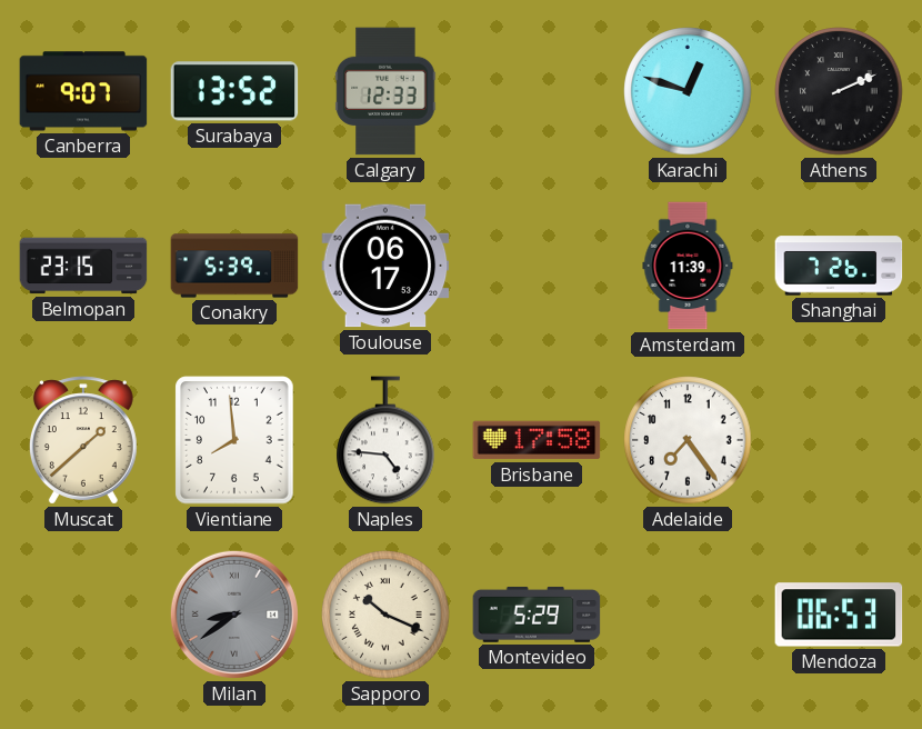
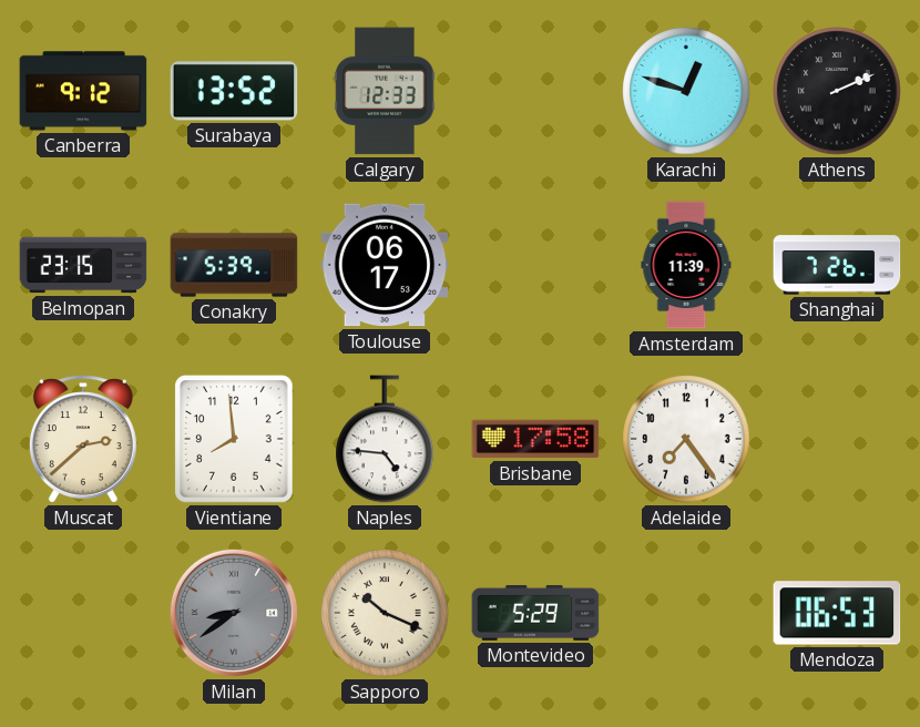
Canberra: 9:07 -> 9:12
Muscat: 1:38 -> 2:38
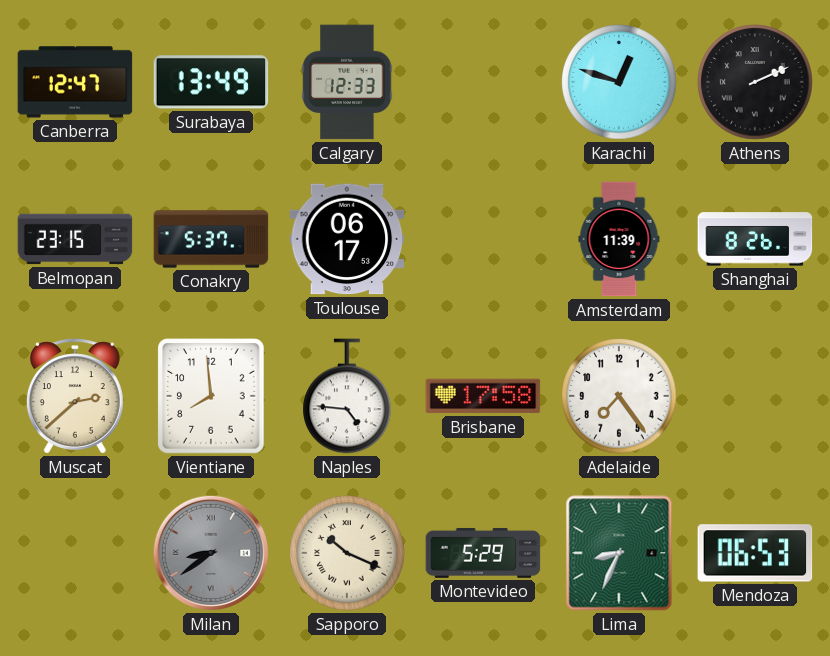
Canberra: 9:12 -> 12:47
Surabaya: 13:52 -> 13:49
Conakry: 5:39 -> 5:37
Shanghai: 7:26 -> 8:26
Lima: none -> 8:34
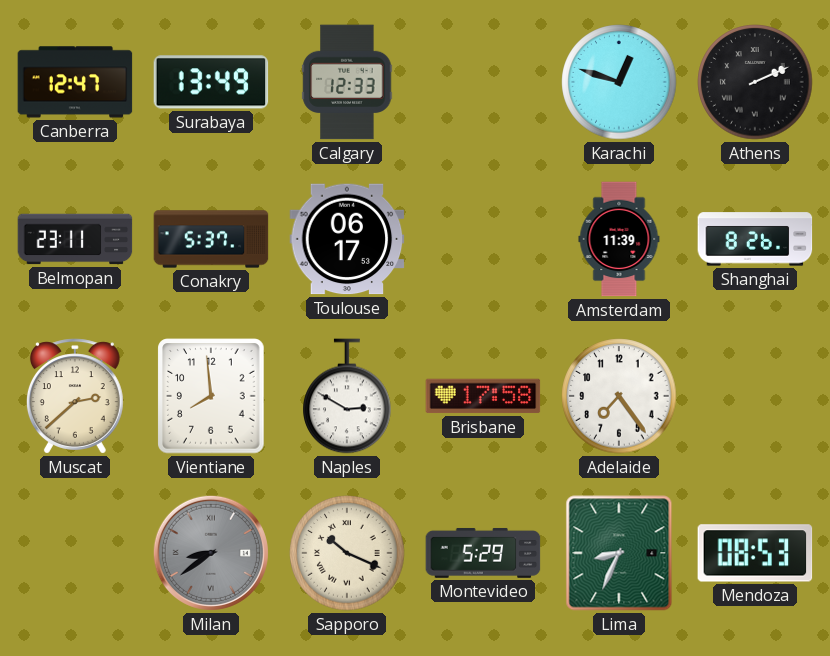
Belmopan: 23:15 -> 23:11
Naples: 4:46 -> 2:50
Mendoza: 06:53 -> 08:53
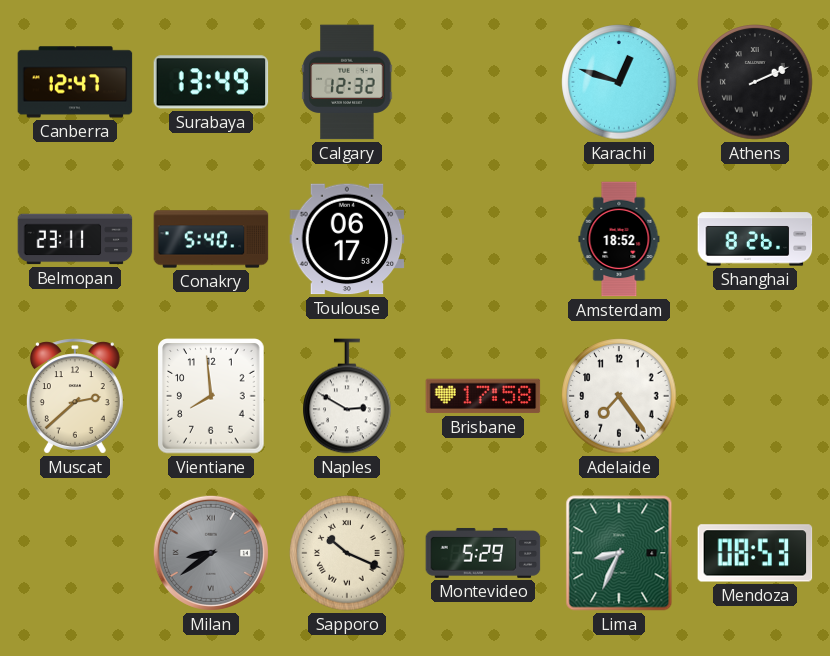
Calgary: 12:33 -> 12:32
Conakry: 5:37 -> 5:40
Amsterdam: 11:39 -> 18:52
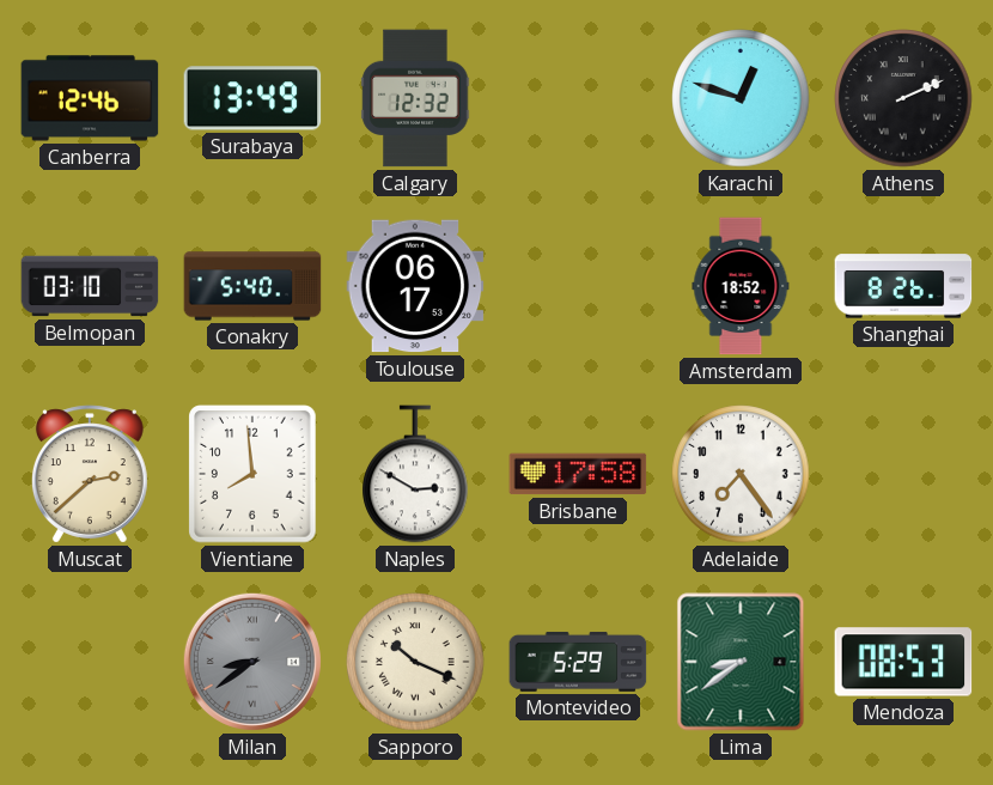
Canberra: 12:47 -> 12:46
Belmopan: 23:11 -> 03:10
Lima: 8:34 -> 8:39
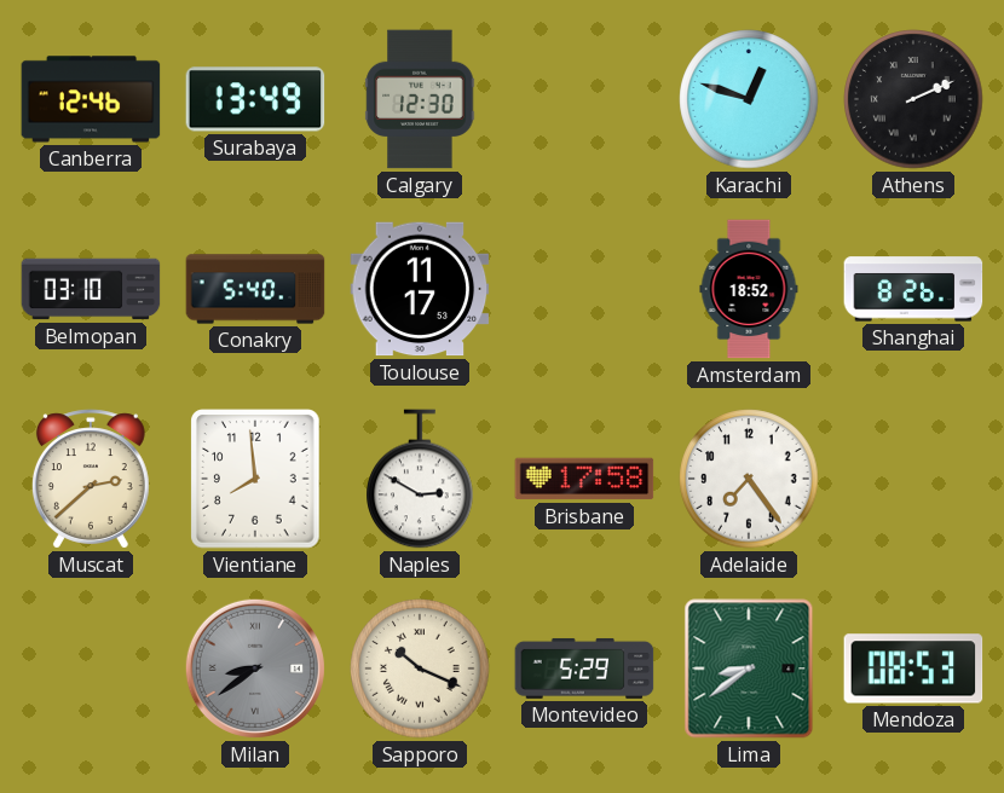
Calgary: 12:32 -> 12:30
Toulouse: 06:17 -> 11:17
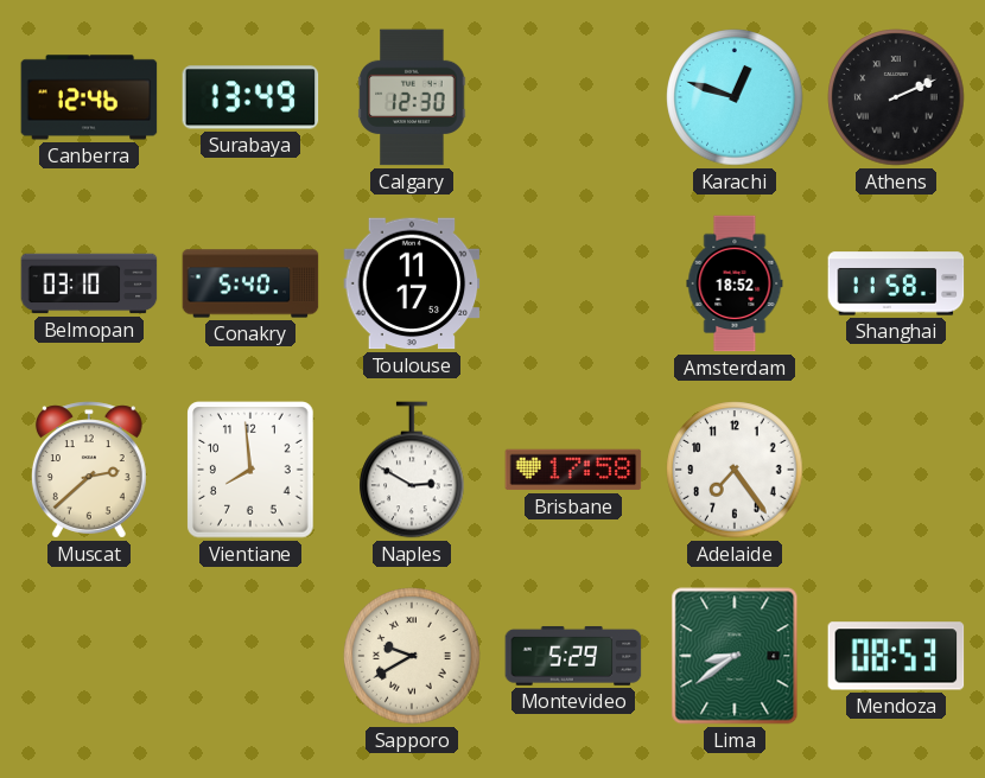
Shanghai: 8:26 -> 11:58
Milan: 8:39 -> none
Sapporo: 10:19 -> 9:40
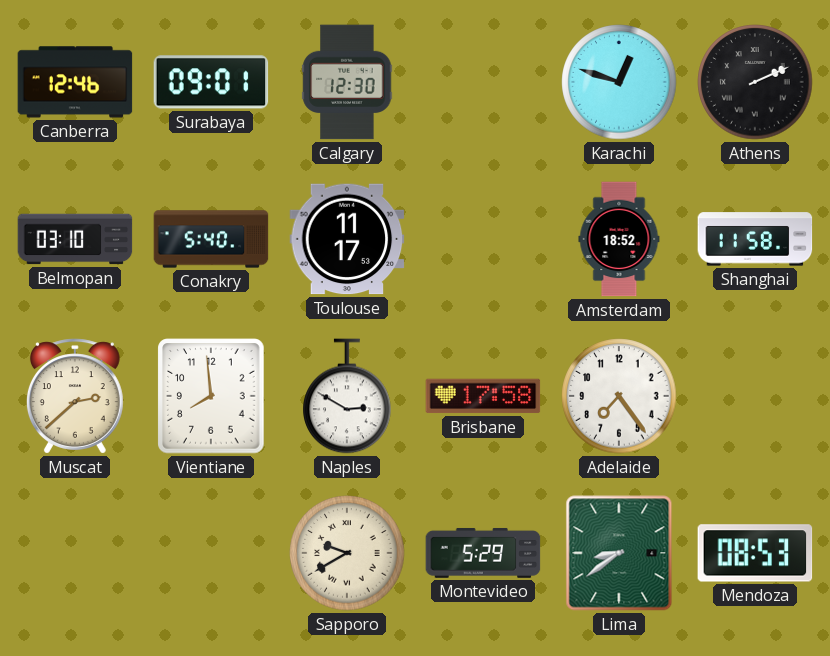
Surabaya: 13:49 -> 09:01
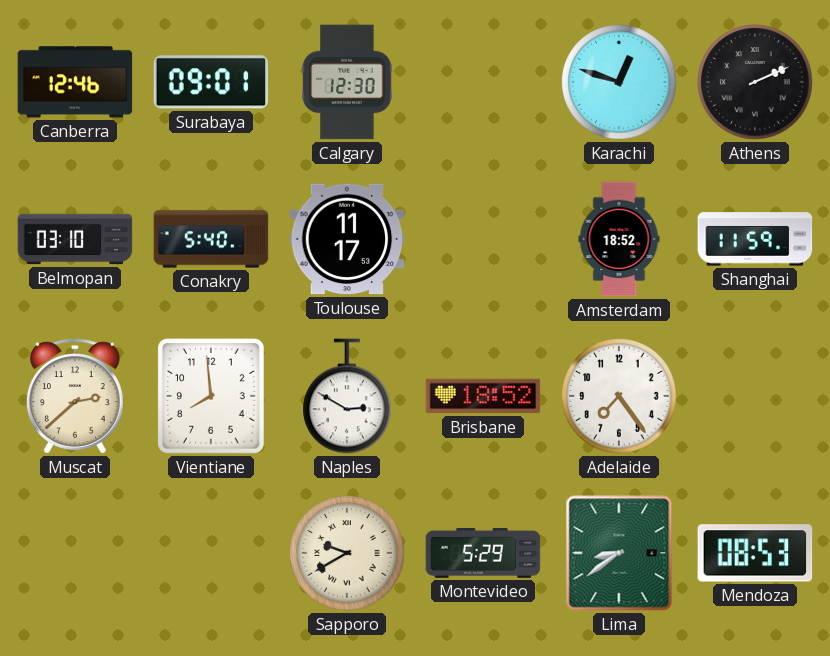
Shanghai: 11:58 -> 11:59
Brisbane: 17:58 -> 18:52
